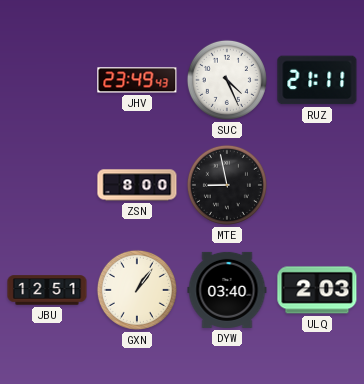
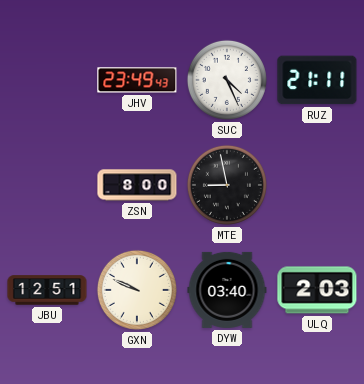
GXN: 1:06 -> 9:49
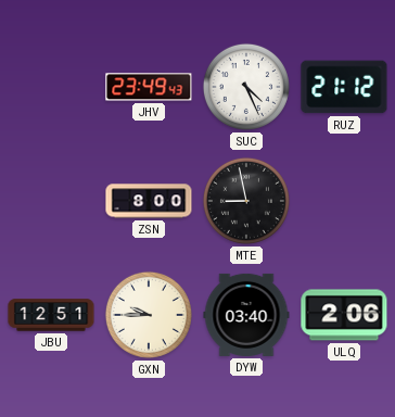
RUZ: 21:11 -> 21:12
GXN: 9:49 -> 9:45
ULQ: 2:03 -> 2:06
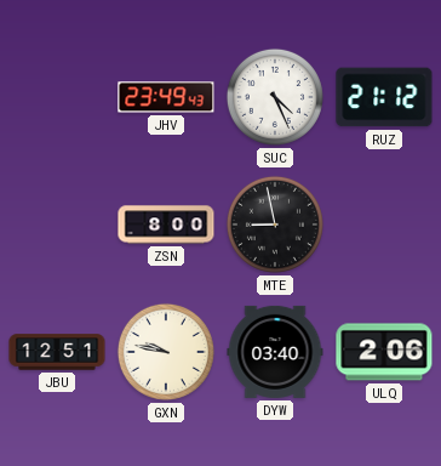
GXN: 9:45 -> 9:47
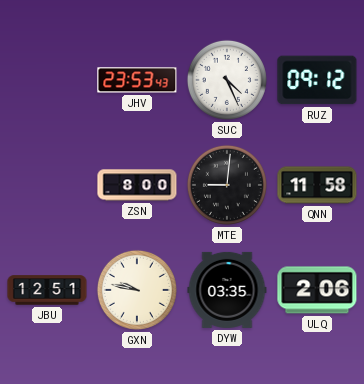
JHV: 23:49 -> 23:53
RUZ: 21:12 -> 09:12
MTE: 8:58 -> 9:01
QNN: none -> 11:58
DYW: 03:40 -> 03:35
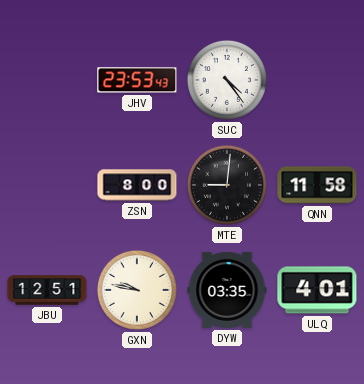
SUC: 4:26 -> 4:24
RUZ: 09:12 -> none
ULQ: 2:06 -> 4:01
